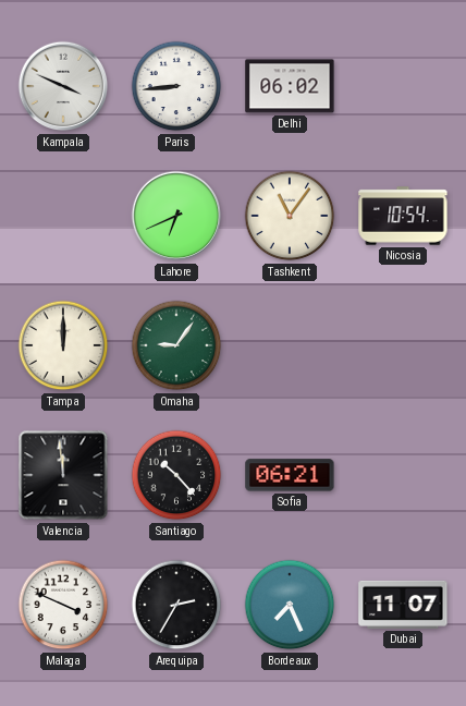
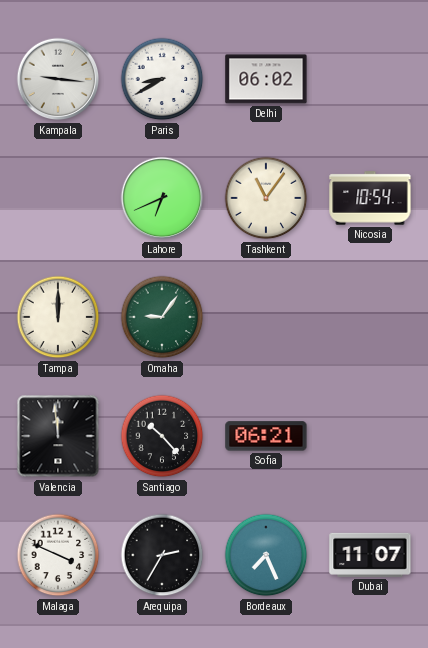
Kampala: 3:49 -> 9:16
Paris: 8:44 -> 8:40
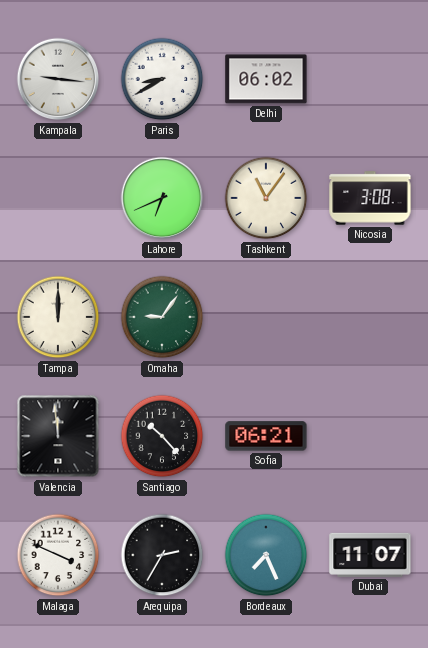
Nicosia: 10:54 -> 3:08
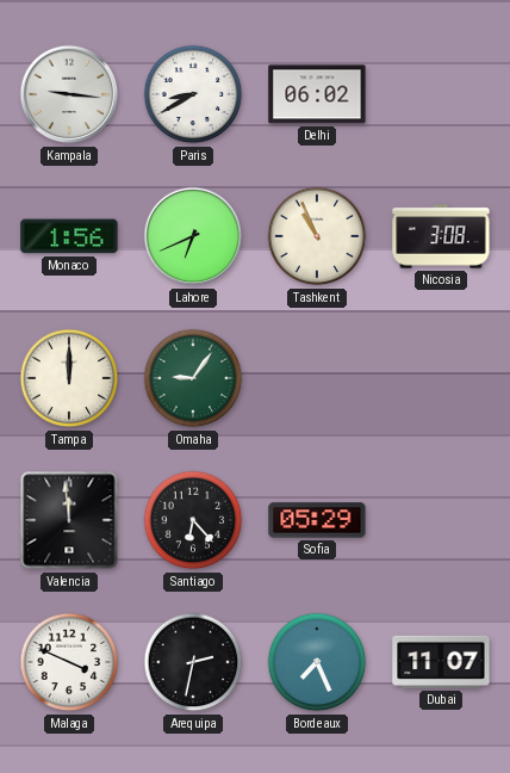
Monaco: none -> 1:56
Tashkent: 11:06 -> 10:56
Santiago: 10:23 -> 6:23
Sofia: 06:21 -> 05:29
Arequipa: 2:35 -> 2:32
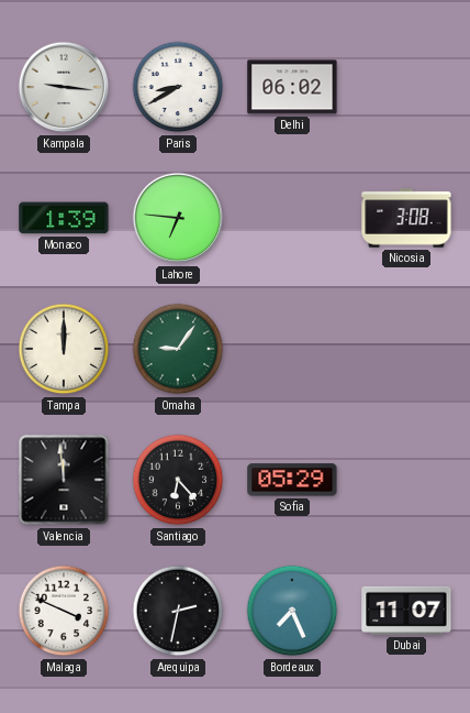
Monaco: 1:56 -> 1:39
Lahore: 6:41 -> 6:46
Tashkent: 10:56 -> none
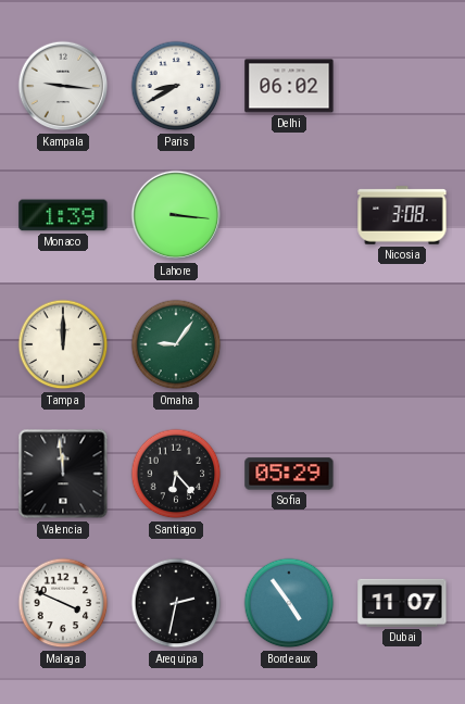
Lahore: 6:46 -> 3:16
Bordeaux: 7:26 -> 4:54
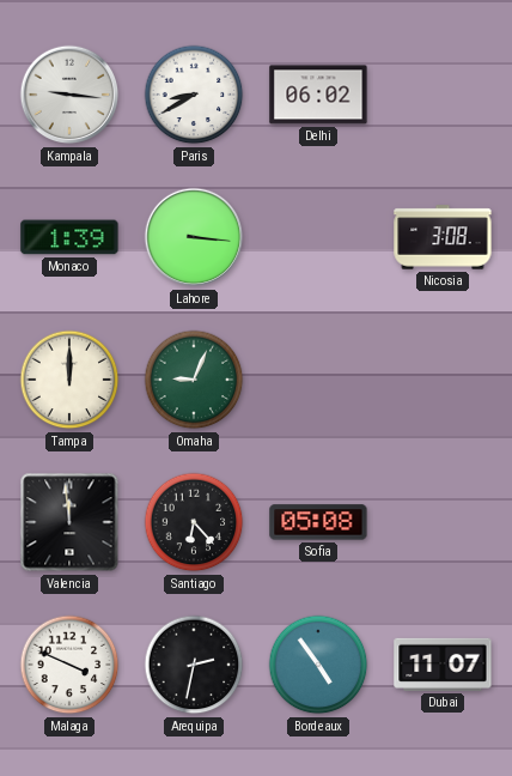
Omaha: 9:06 -> 9:04
Sofia: 05:29 -> 05:08
